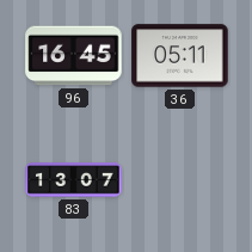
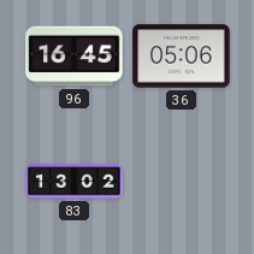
36: 05:11 -> 05:06
83: 13:07 -> 13:02
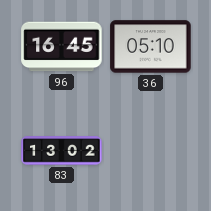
36: 05:06 -> 05:10
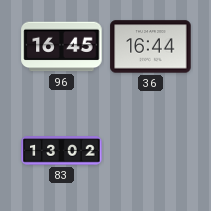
36: 05:10 -> 16:44
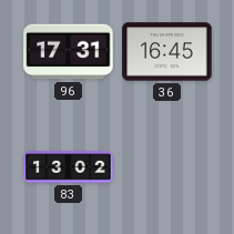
96: 16:45 -> 17:31
36: 16:44 -> 16:45
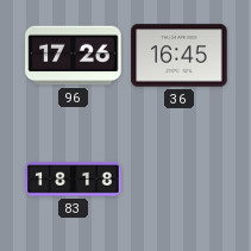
96: 17:31 -> 17:26
83: 13:02 -> 18:18
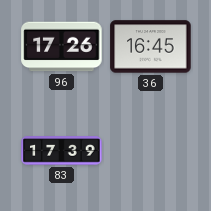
83: 18:18 -> 17:39
